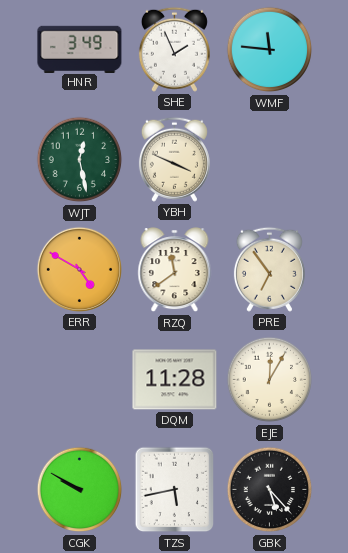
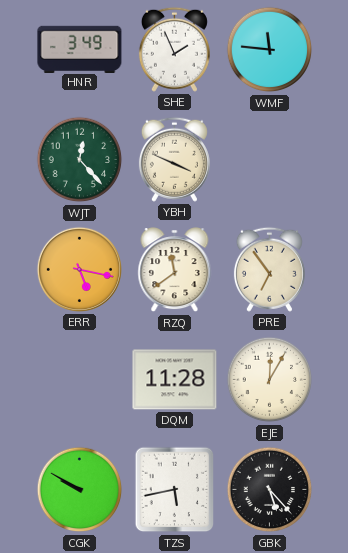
WJT: 12:28 -> 12:23
ERR: 4:50 -> 5:17
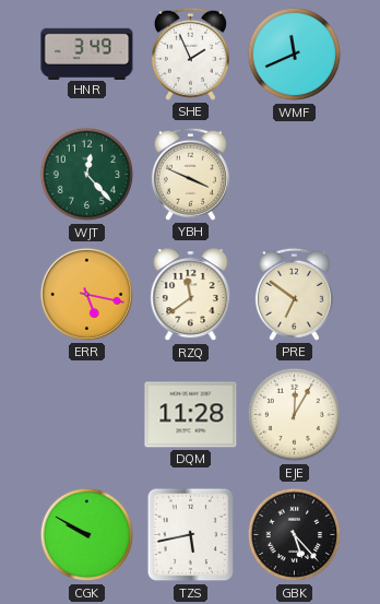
WMF: 11:46 -> 11:41
PRE: 6:54 -> 6:51
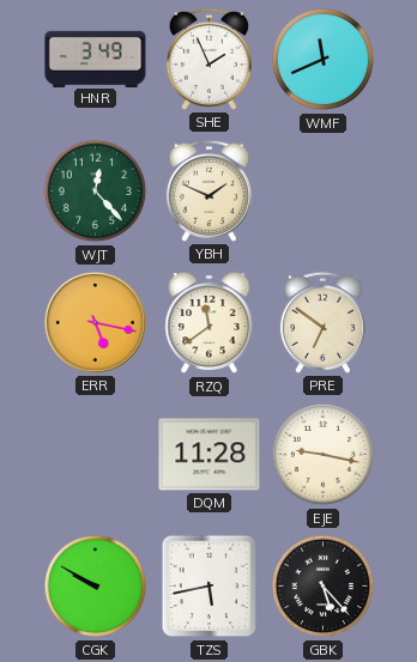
YBH: 3:49 -> 1:49
EJE: 12:05 -> 9:17
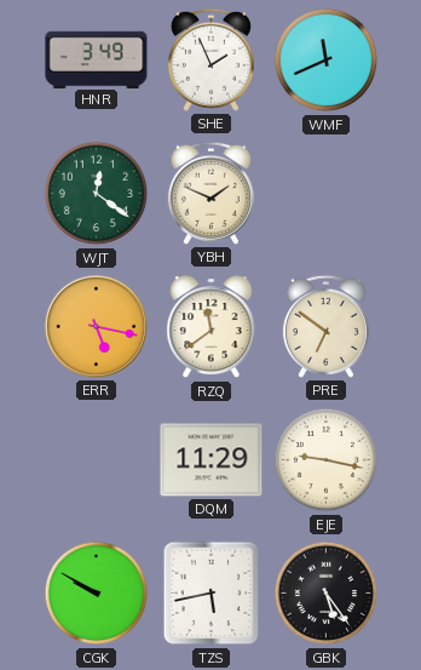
WJT: 12:23 -> 12:21
DQM: 11:28 -> 11:29
GBK: 5:23 -> 5:24
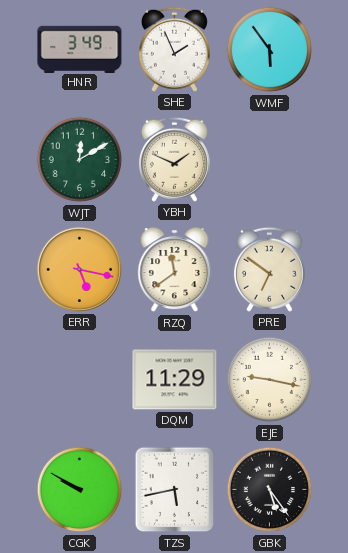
WMF: 11:41 -> 5:54
WJT: 12:21 -> 12:10
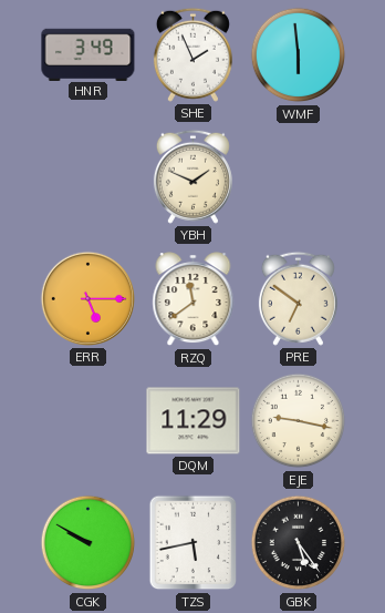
WMF: 5:54 -> 5:59
WJT: 12:10 -> none
ERR: 5:17 -> 5:15
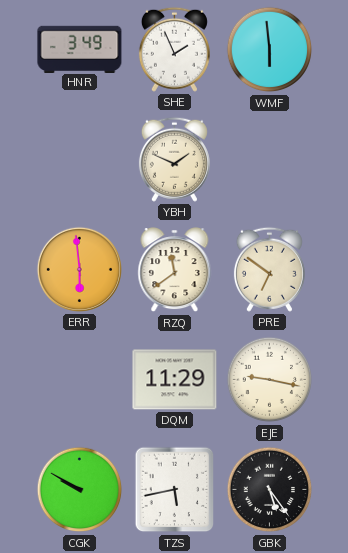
ERR: 5:15 -> 5:59
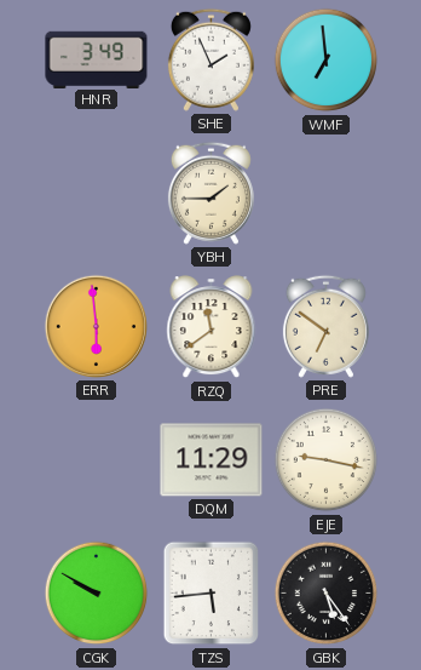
WMF: 5:59 -> 6:59
YBH: 1:49 -> 1:45
TZS: 5:43 -> 5:44
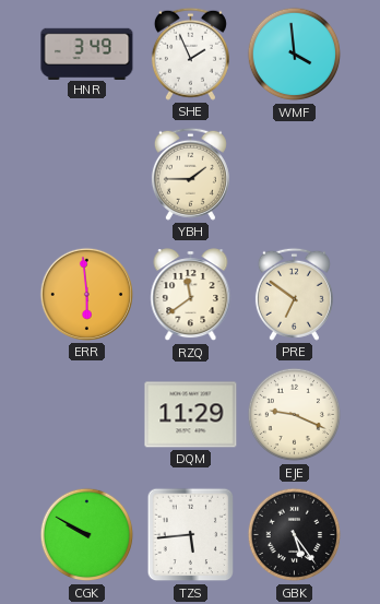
WMF: 6:59 -> 3:59
EJE: 9:17 -> 9:19
